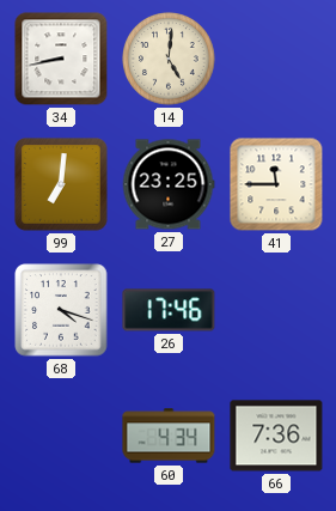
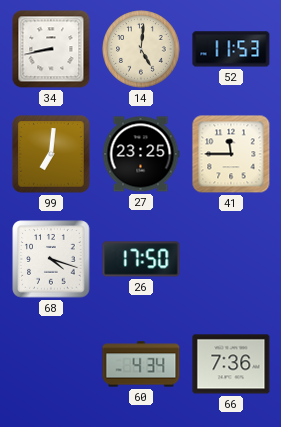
52: none -> 11:53
26: 17:46 -> 17:50
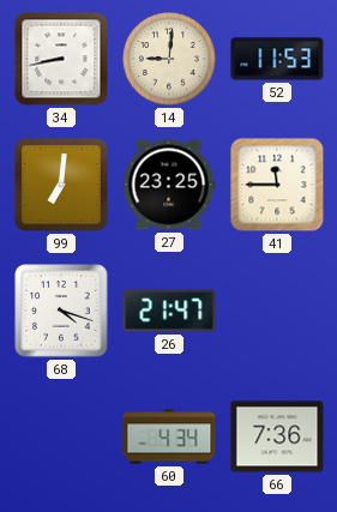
14: 5:01 -> 9:01
26: 17:50 -> 21:47
